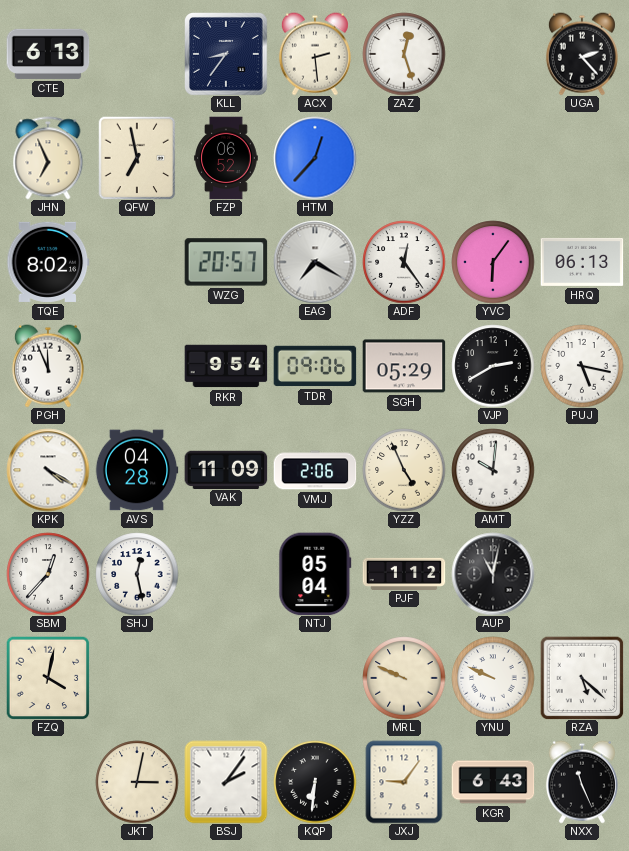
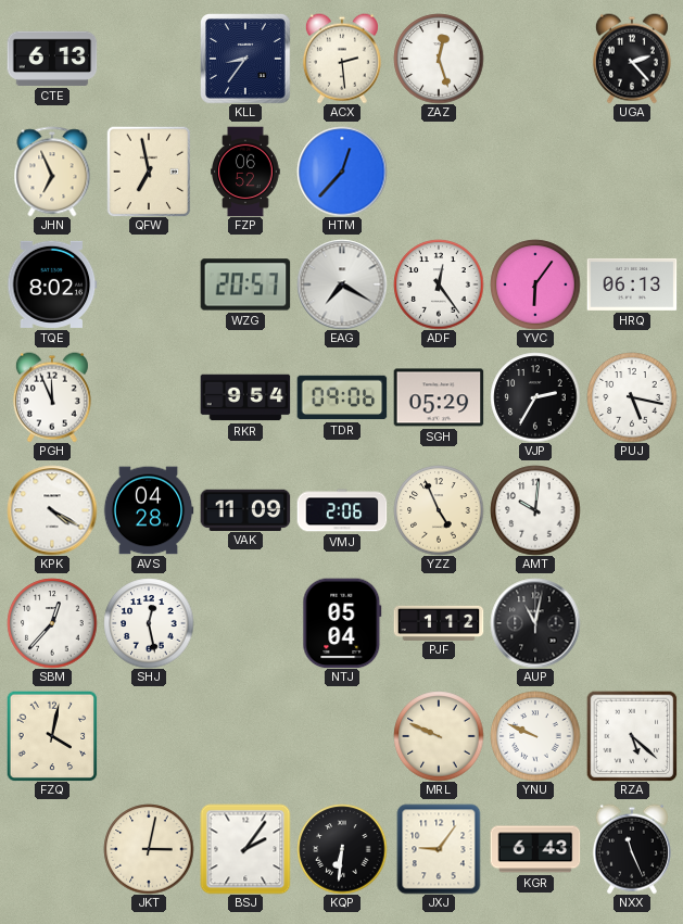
VJP: 2:40 -> 2:35
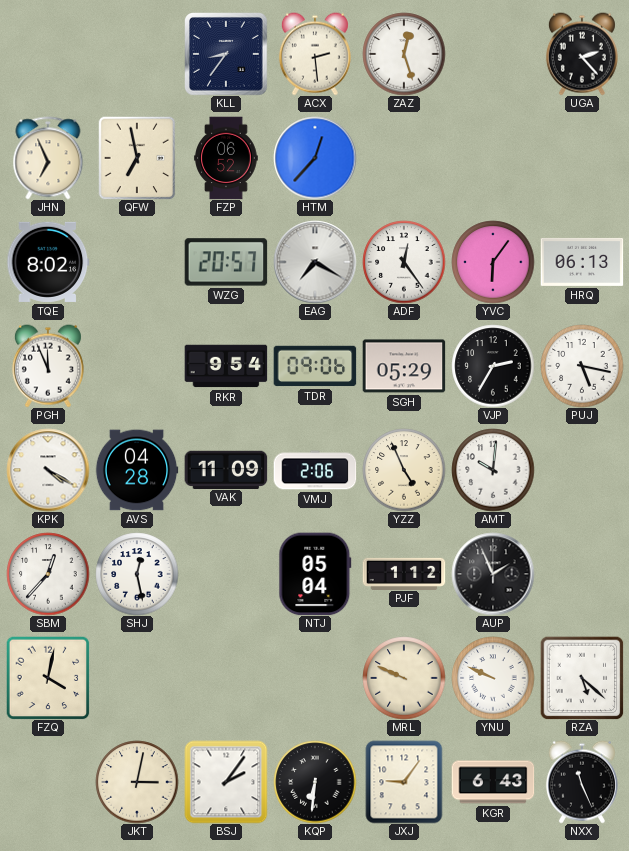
CTE: 6:13 -> none
AUP: 11:02 -> 1:56
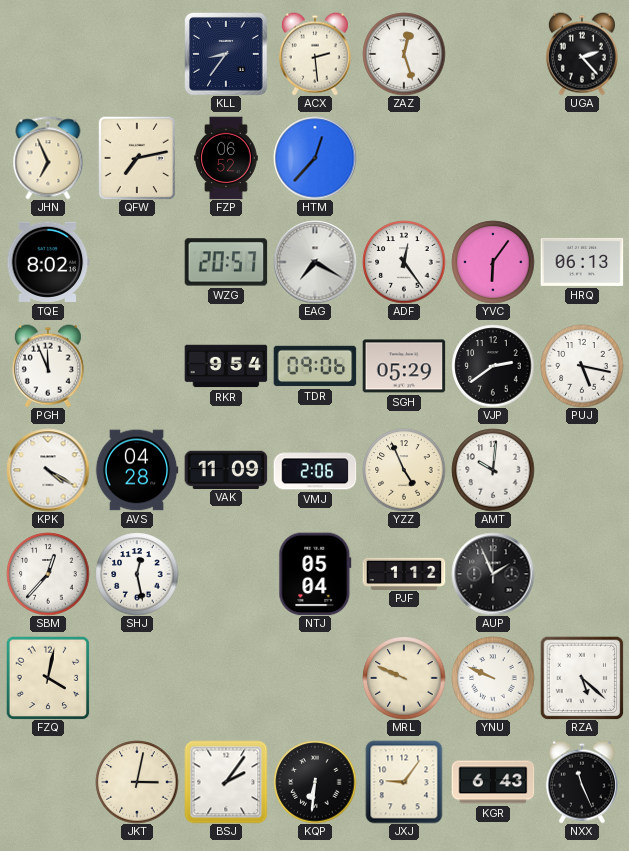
QFW: 6:58 -> 7:13
VJP: 2:35 -> 2:39
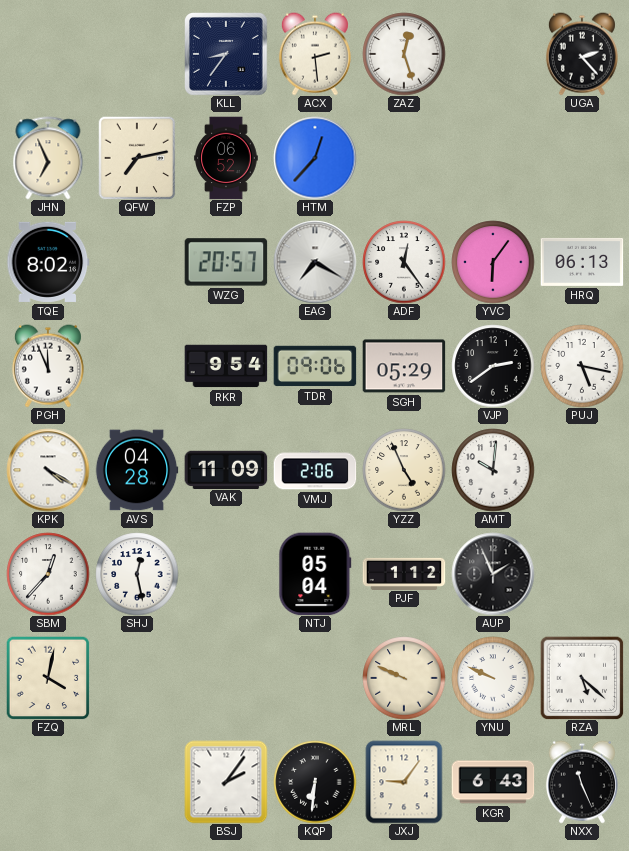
JKT: 3:02 -> none
